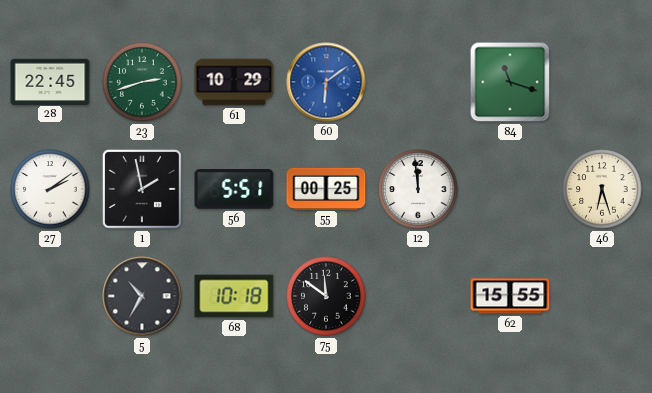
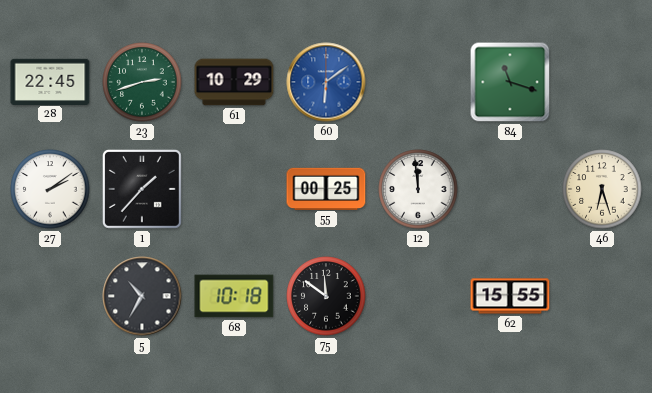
1: 1:58 -> 1:37
56: 5:51 -> none
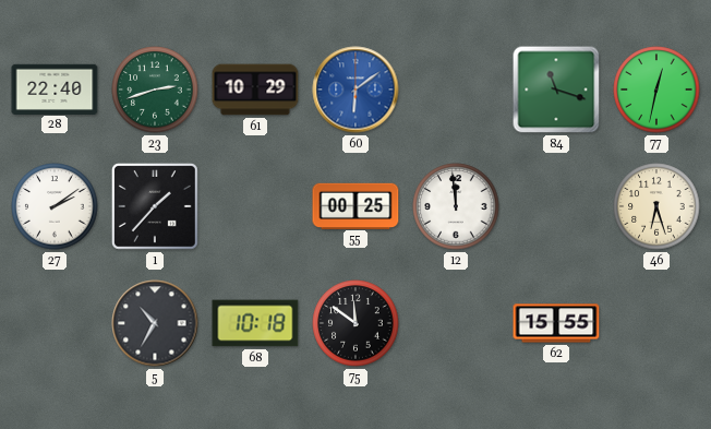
28: 22:45 -> 22:40
77: none -> 12:32
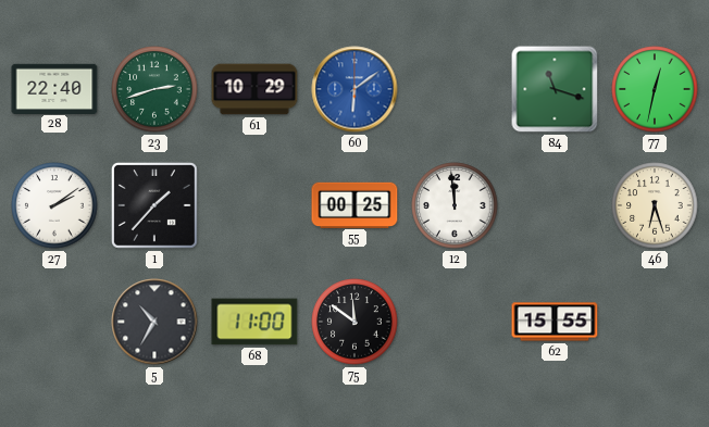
68: 10:18 -> 11:00
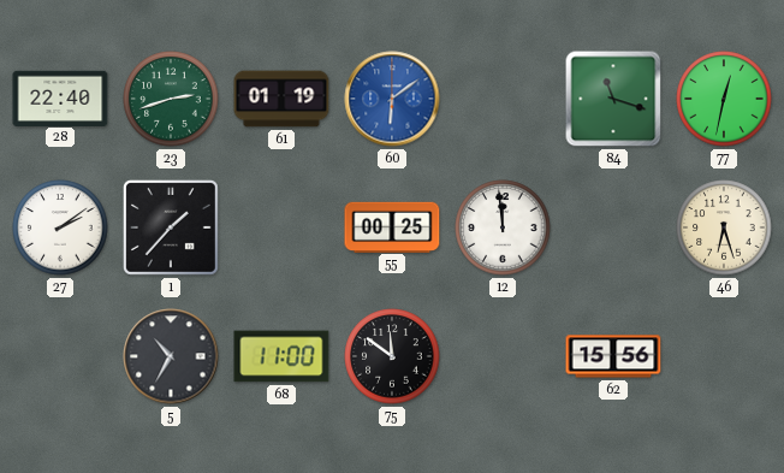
61: 10:29 -> 01:19
62: 15:55 -> 15:56
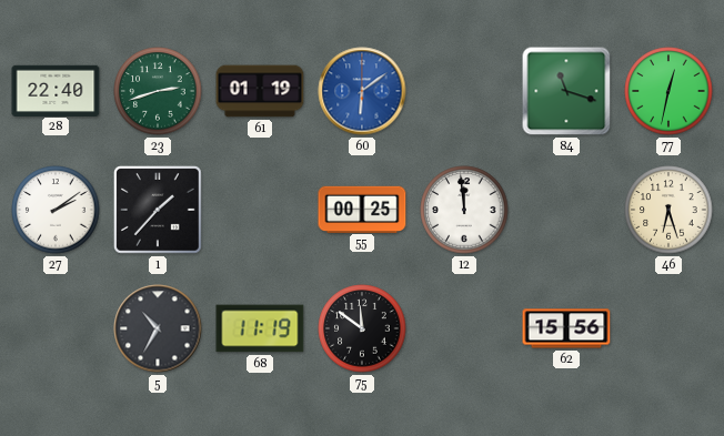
68: 11:00 -> 11:19
